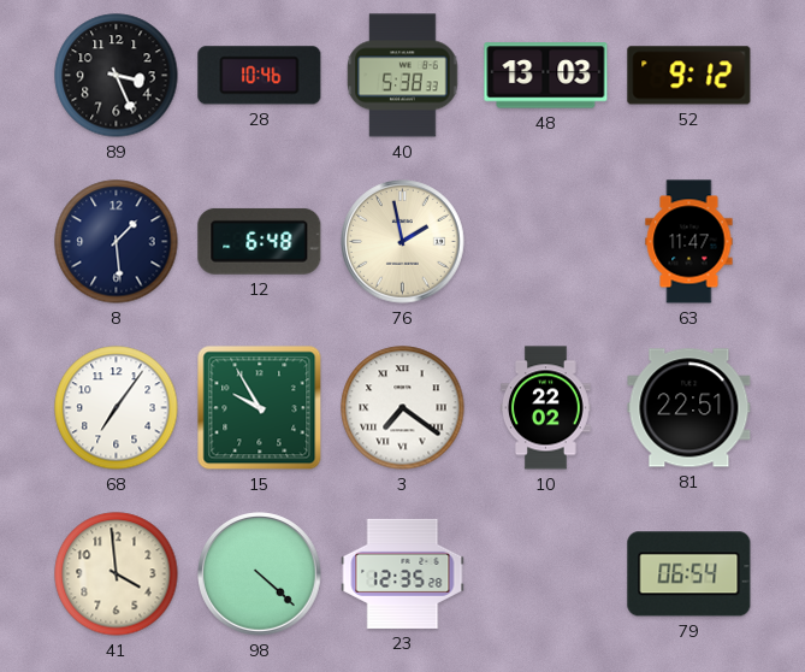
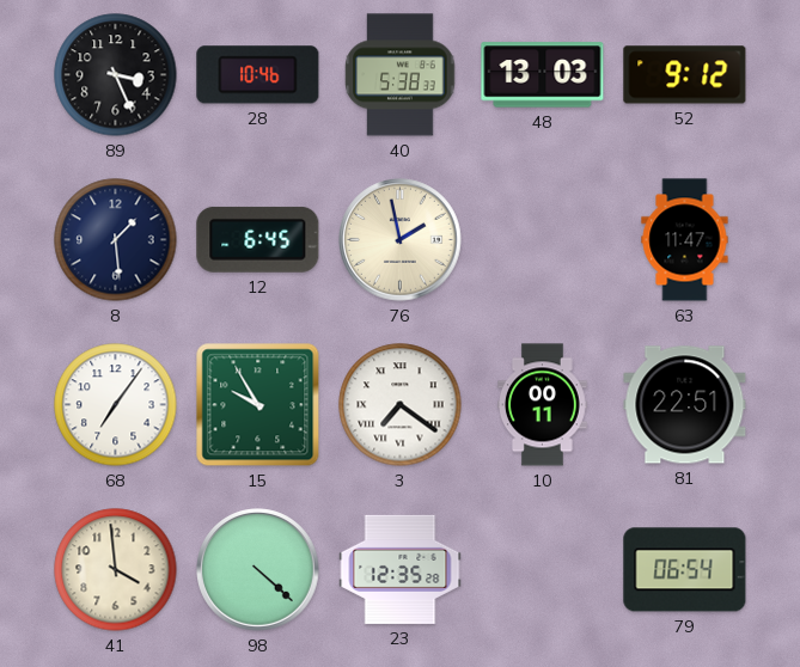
12: 6:48 -> 6:45
10: 22:02 -> 00:11
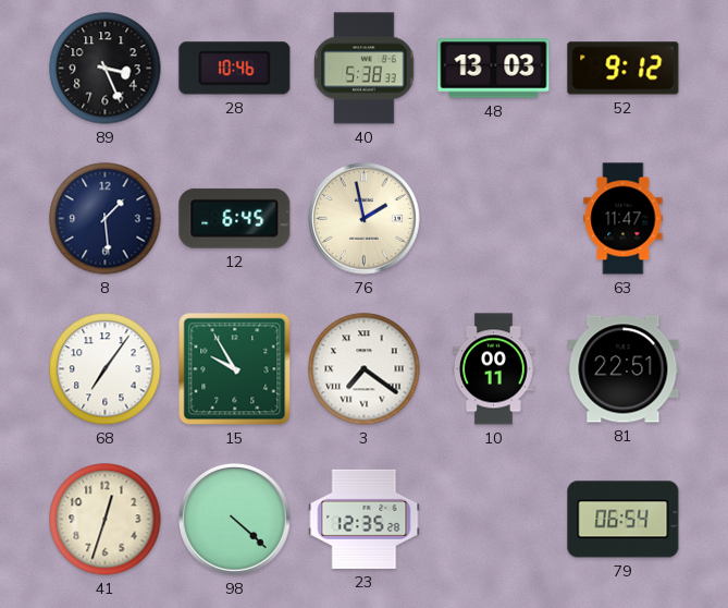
41: 3:59 -> 12:33
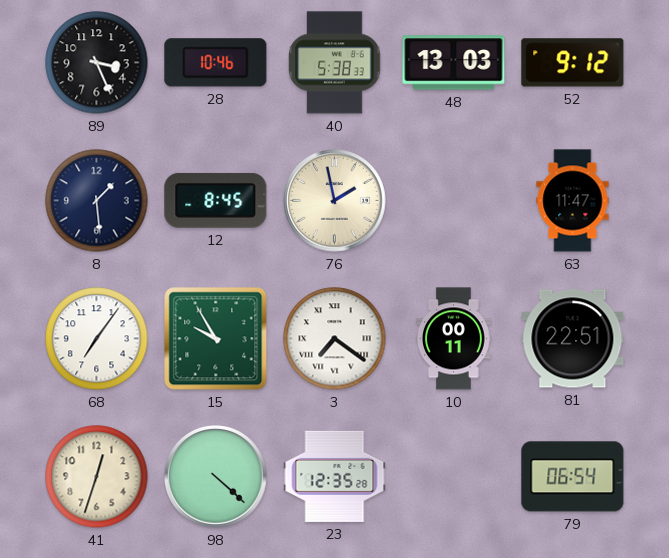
12: 6:45 -> 8:45
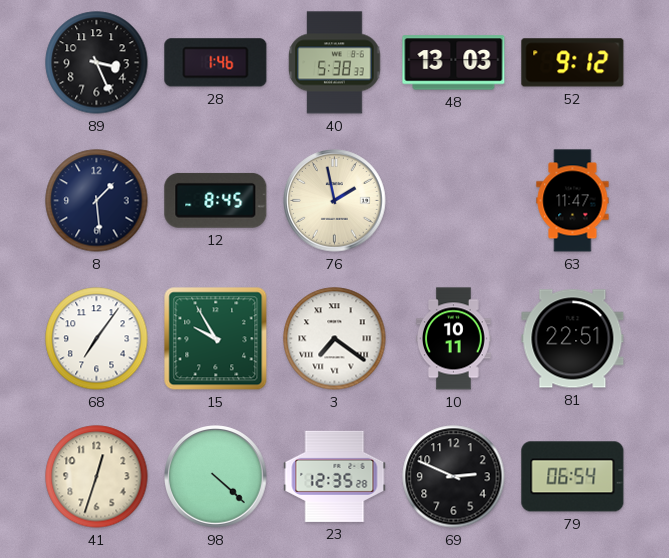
28: 10:46 -> 1:46
10: 00:11 -> 10:11
69: none -> 2:49
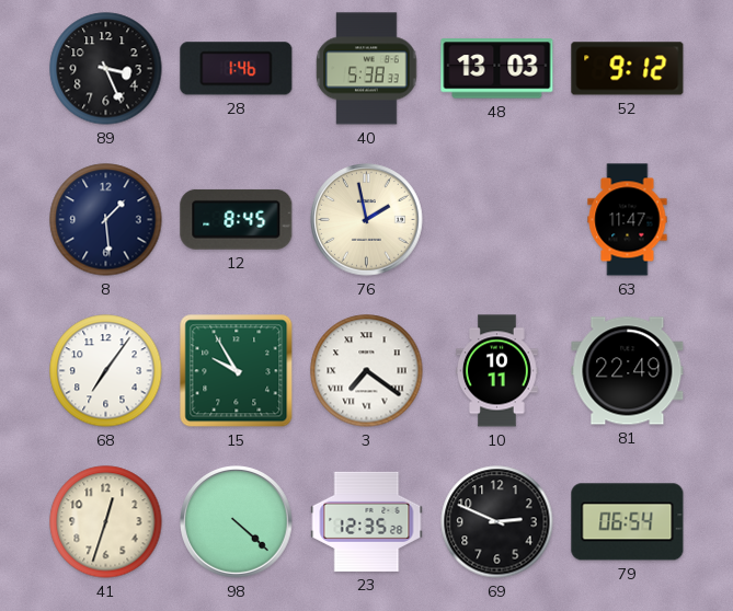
81: 22:51 -> 22:49
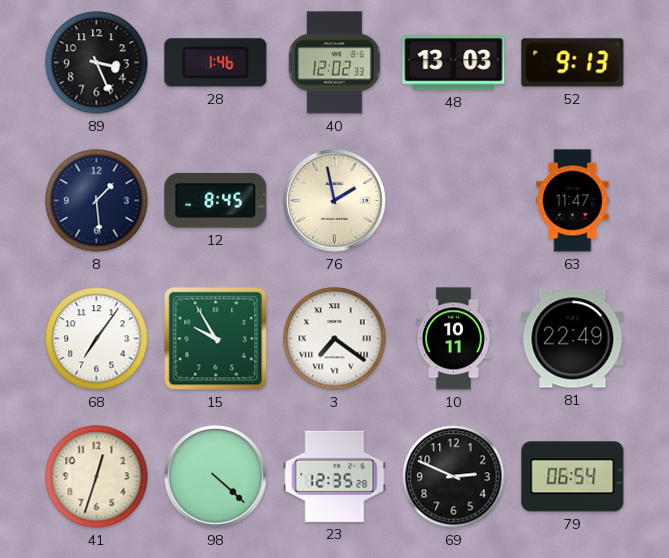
40: 5:38 -> 12:02
52: 9:12 -> 9:13
